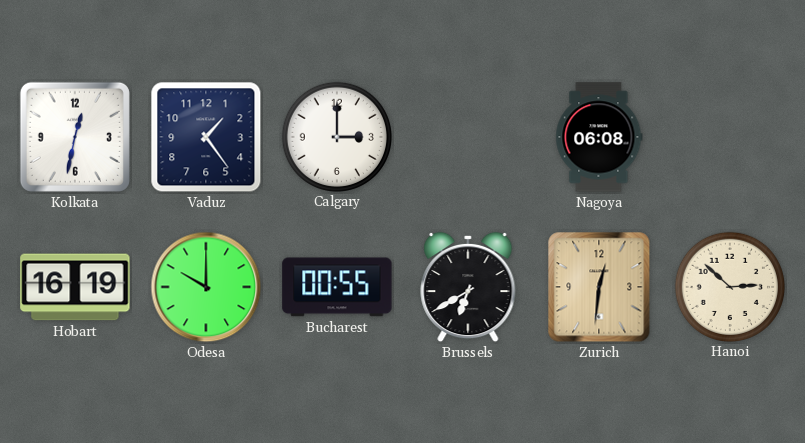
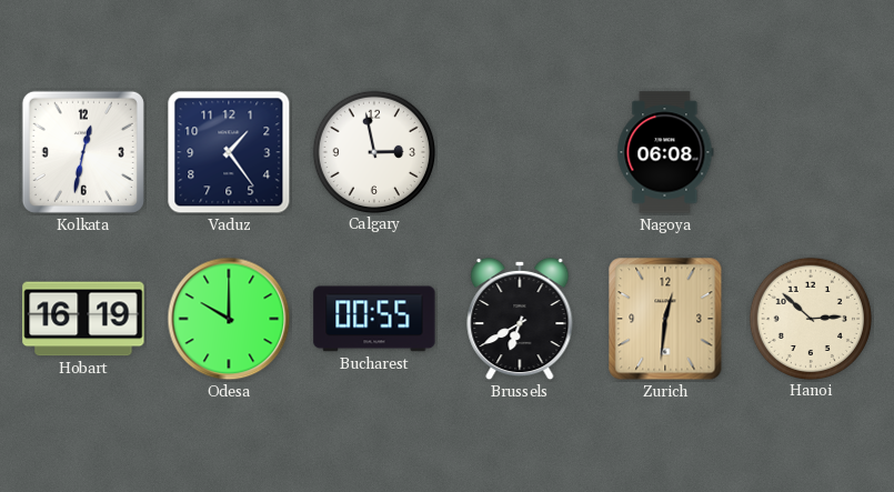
Calgary: 3:00 -> 2:58
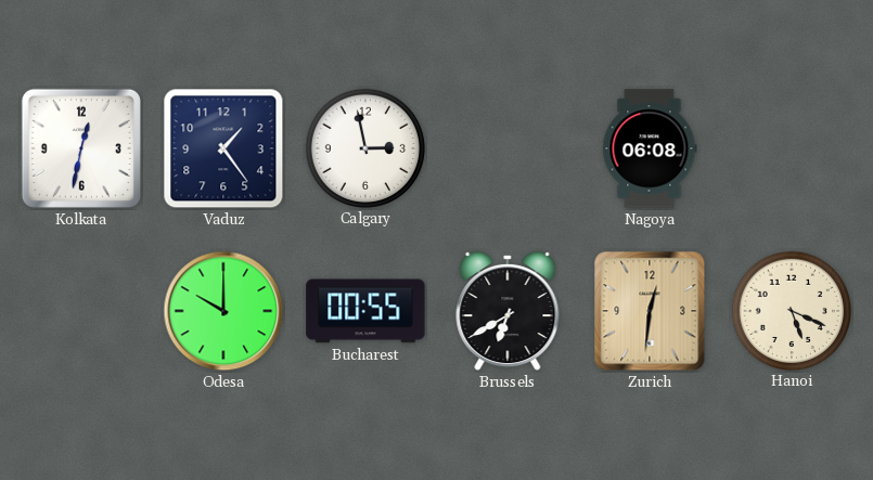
Hobart: 16:19 -> none
Hanoi: 2:52 -> 5:19
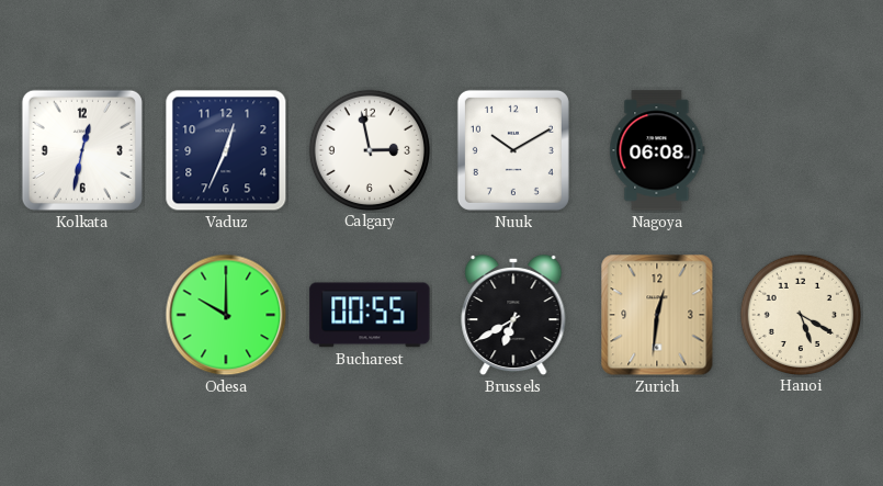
Vaduz: 1:24 -> 12:34
Nuuk: none -> 10:10
Hanoi: 5:19 -> 5:20
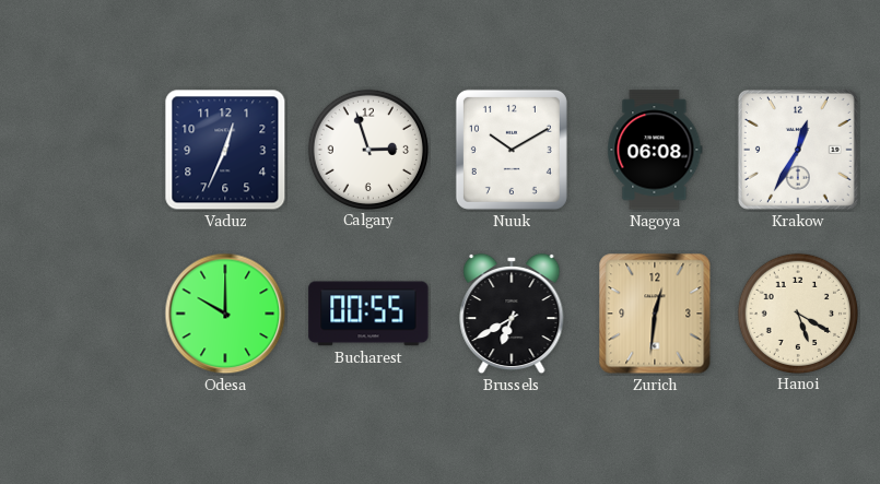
Kolkata: 12:32 -> none
Calgary: 2:58 -> 2:57
Krakow: none -> 12:35
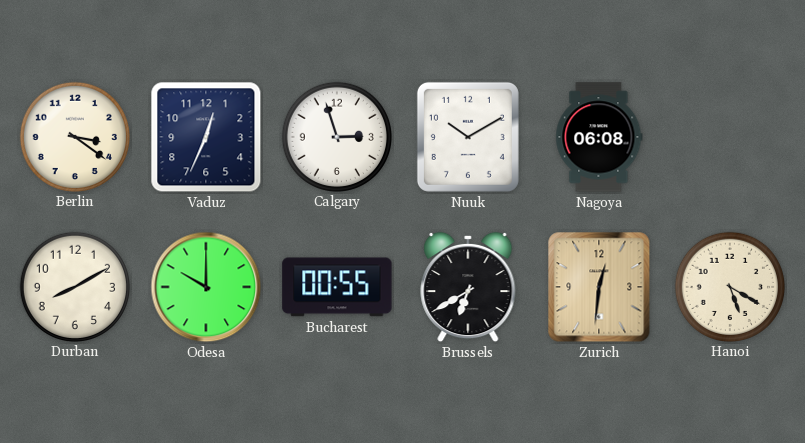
Berlin: none -> 3:21
Krakow: 12:35 -> none
Durban: none -> 8:10
